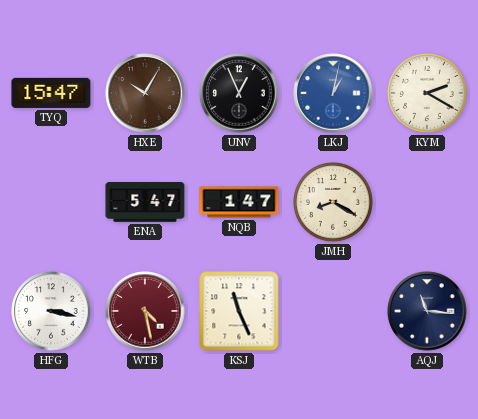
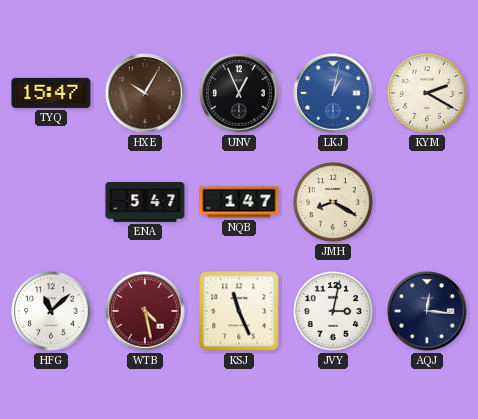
HFG: 3:17 -> 11:08
JVY: none -> 3:02
AQJ: 11:16 -> 12:16
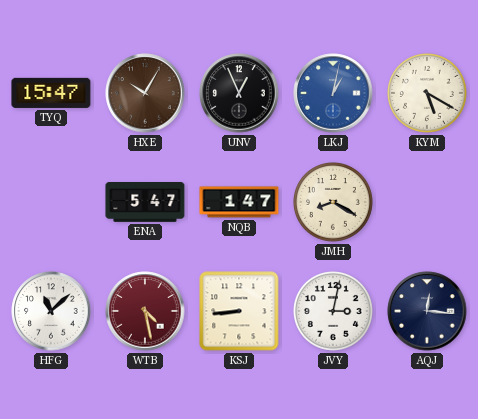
KYM: 2:20 -> 5:20
KSJ: 11:26 -> 8:44
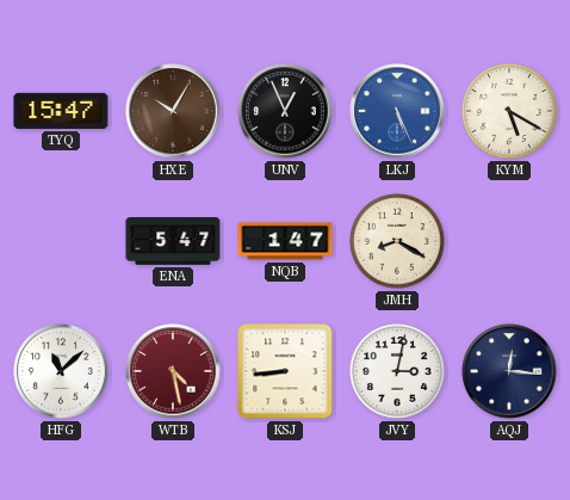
LKJ: 1:02 -> 5:26
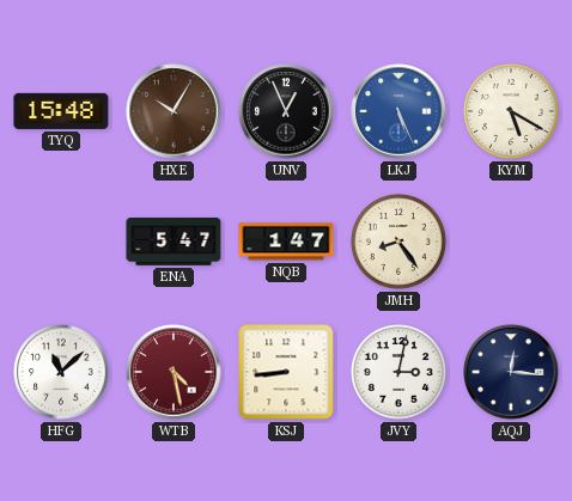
TYQ: 15:47 -> 15:48
JMH: 8:20 -> 8:24
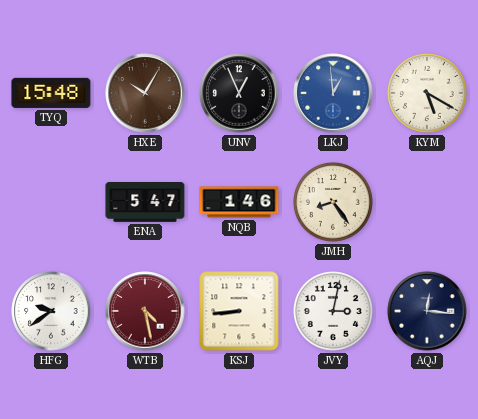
LKJ: 5:26 -> 12:59
NQB: 1:47 -> 1:46
HFG: 11:08 -> 9:39
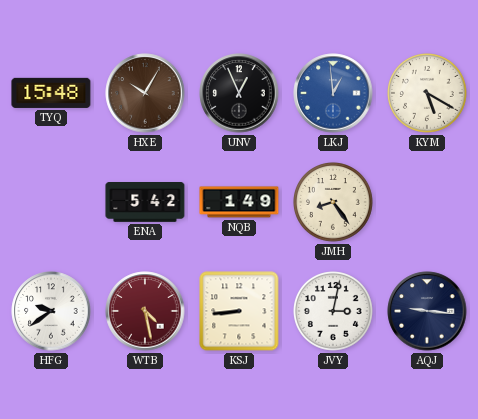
ENA: 5:47 -> 5:42
NQB: 1:46 -> 1:49
AQJ: 12:16 -> 9:16
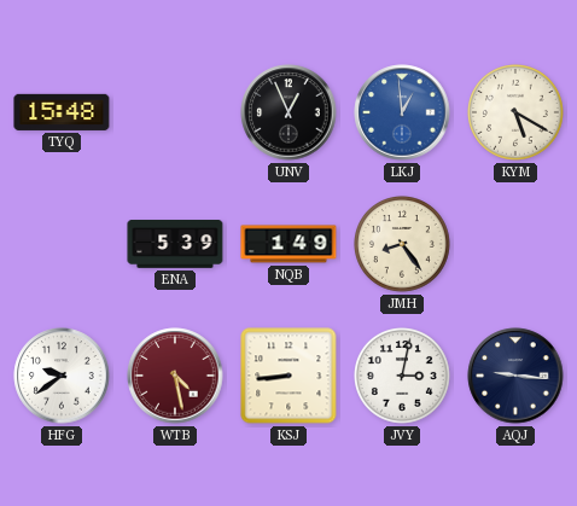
HXE: 10:05 -> none
ENA: 5:42 -> 5:39
